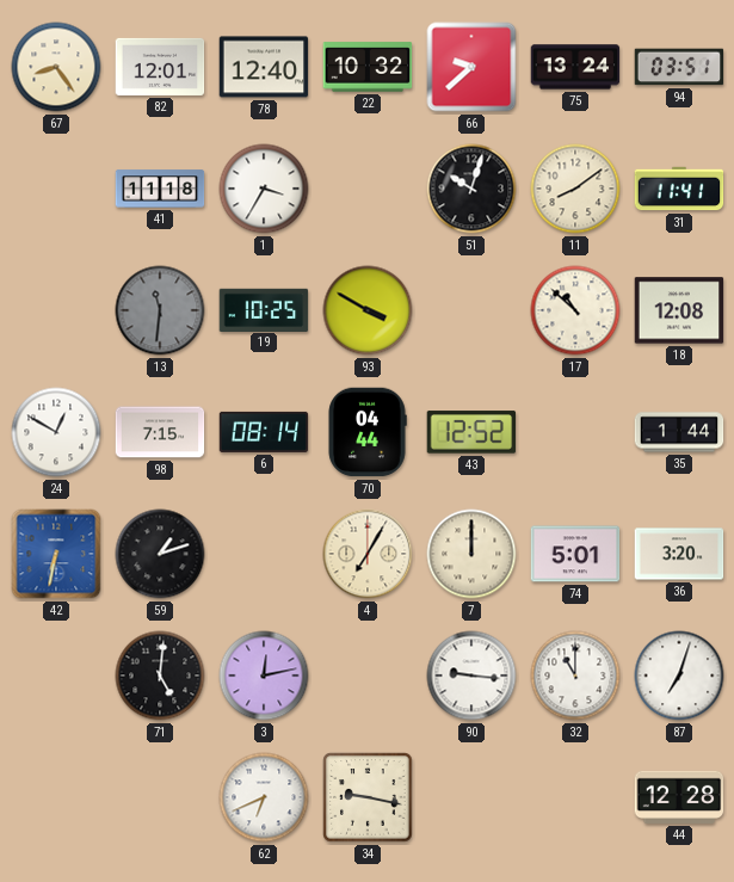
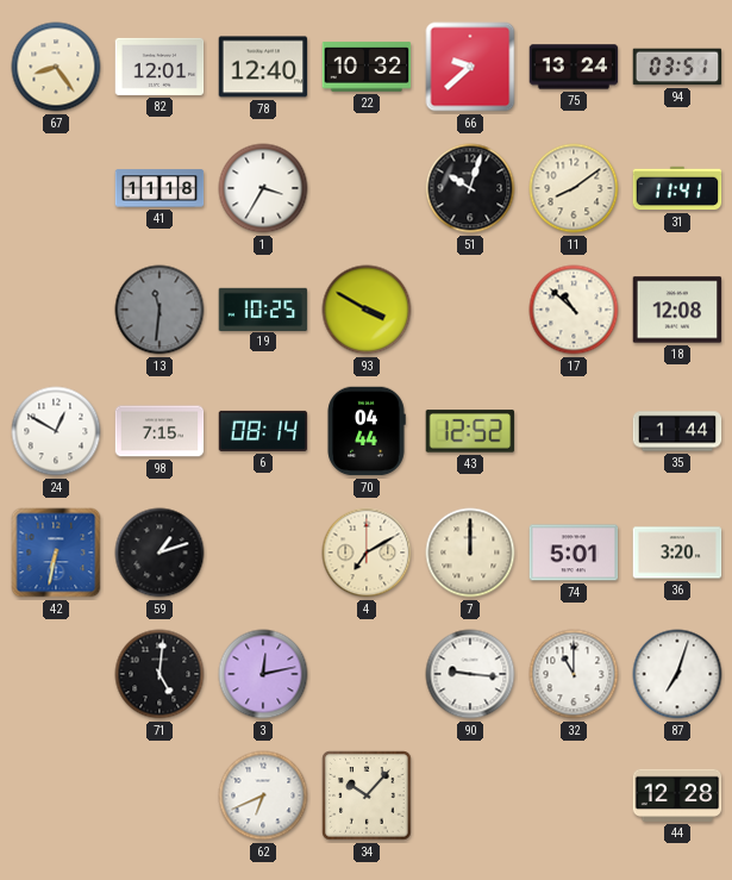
4: 7:05 -> 7:10
34: 9:17 -> 10:07
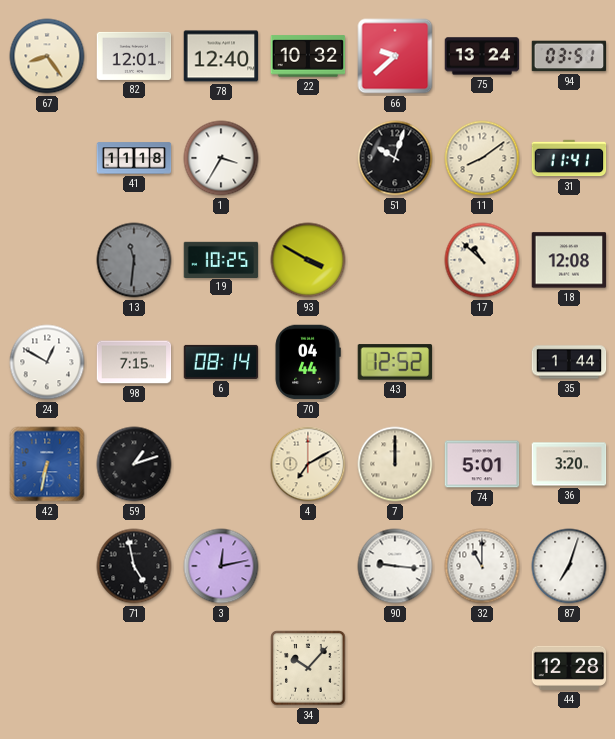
71: 5:01 -> 4:58
62: 6:41 -> none
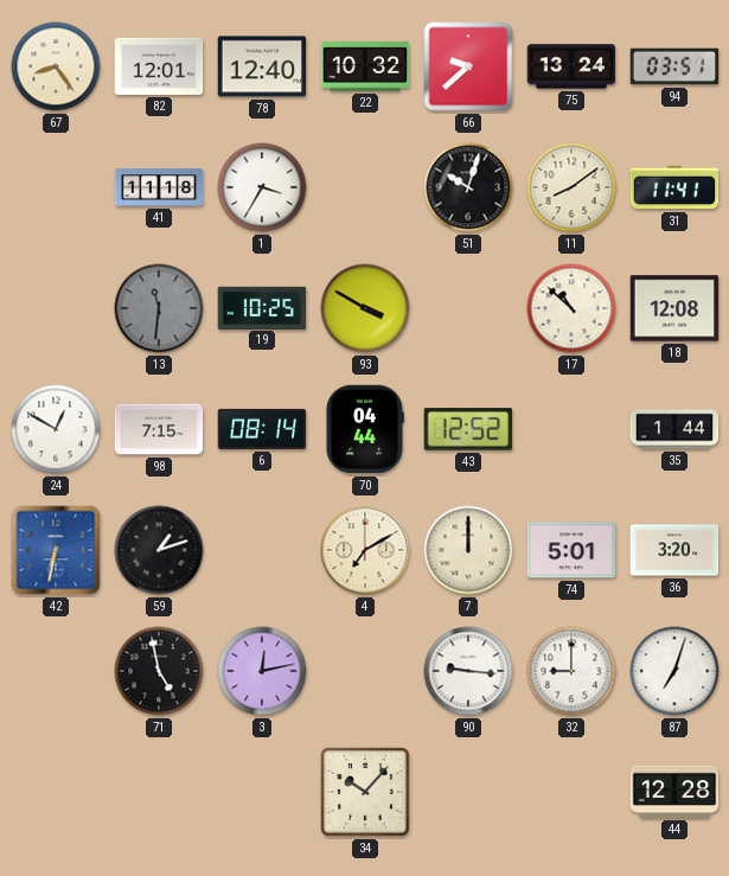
32: 11:00 -> 9:00
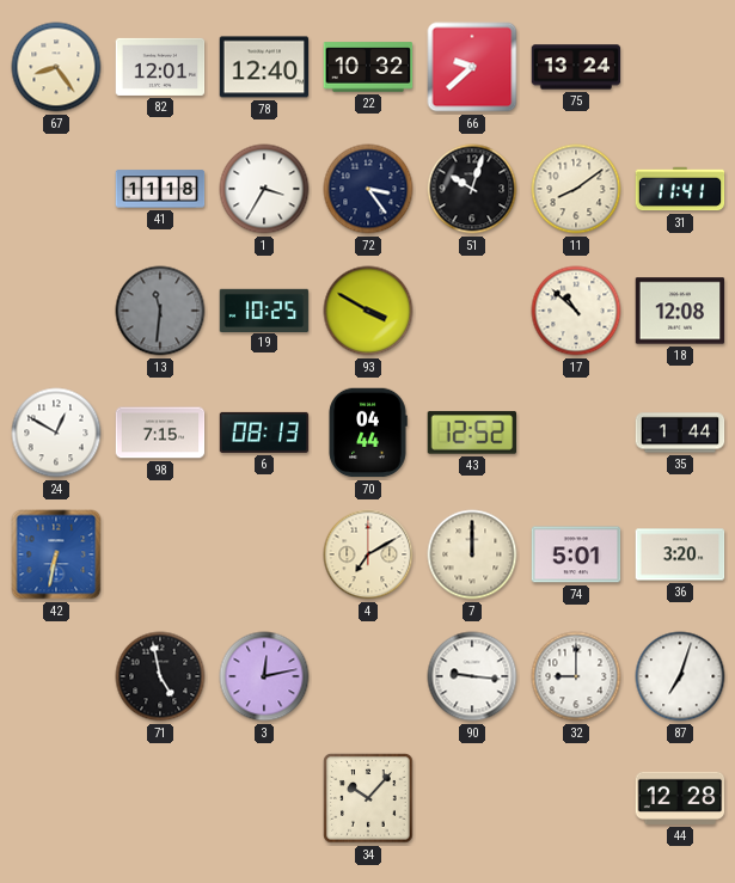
94: 03:51 -> none
72: none -> 3:24
6: 08:14 -> 08:13
59: 1:12 -> none
